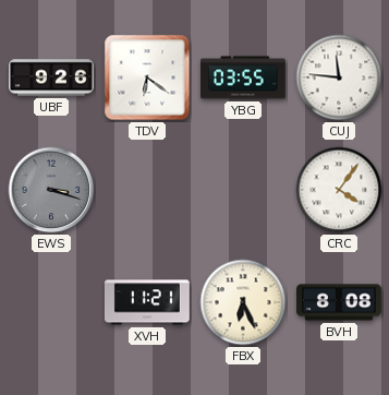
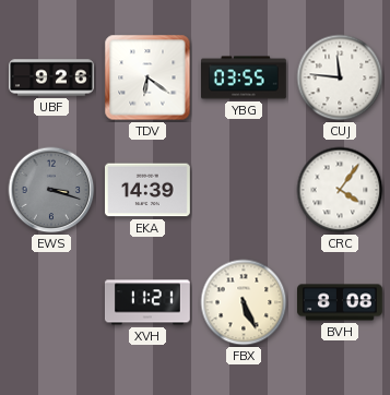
EKA: none -> 14:39
FBX: 6:26 -> 5:26
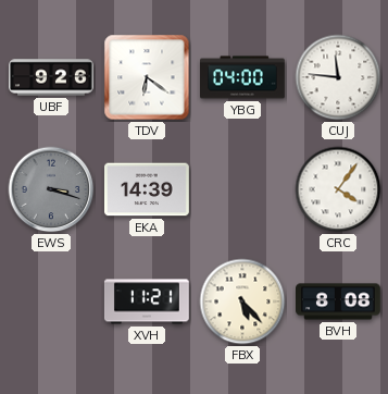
YBG: 03:55 -> 04:00
FBX: 5:26 -> 5:23
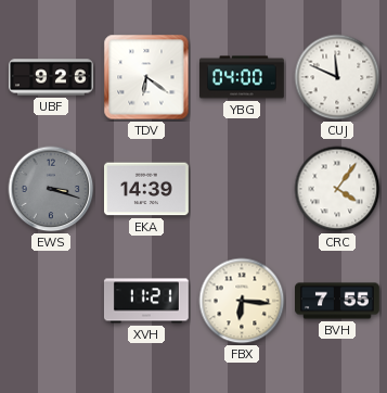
CUJ: 11:46 -> 11:49
FBX: 5:23 -> 6:16
BVH: 8:08 -> 7:55
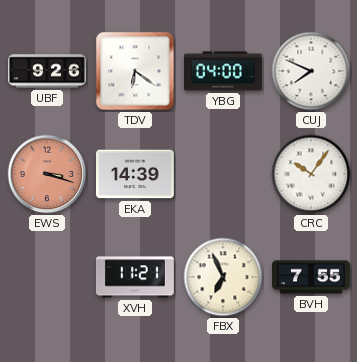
CUJ: 11:49 -> 7:49
EWS dial: grey -> salmon
CRC: 4:06 -> 10:06
FBX: 6:16 -> 6:56
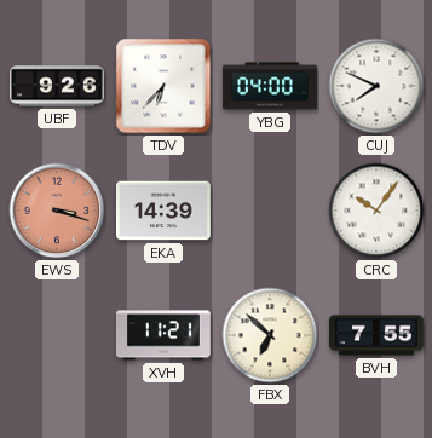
TDV: 6:21 -> 6:37
FBX: 6:56 -> 6:52
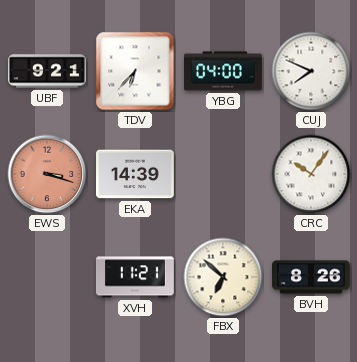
UBF: 9:26 -> 9:21
BVH: 7:55 -> 8:26
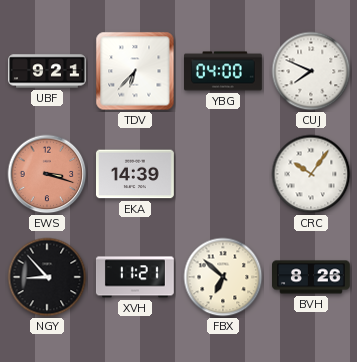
NGY: none -> 8:53
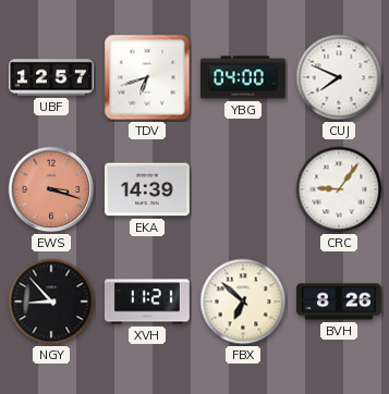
UBF: 9:21 -> 12:57
TDV: 6:37 -> 6:42
CRC: 10:06 -> 9:06
